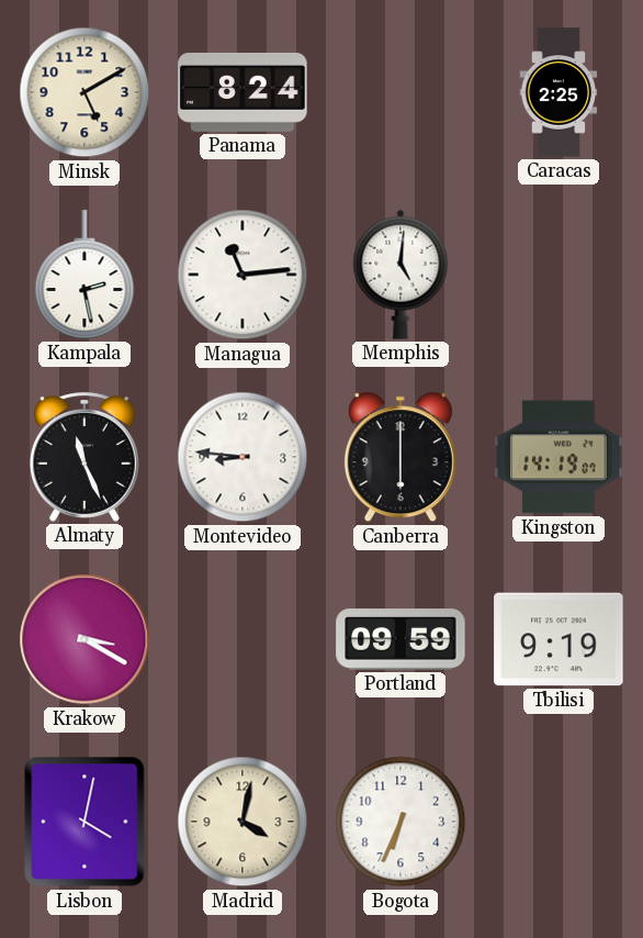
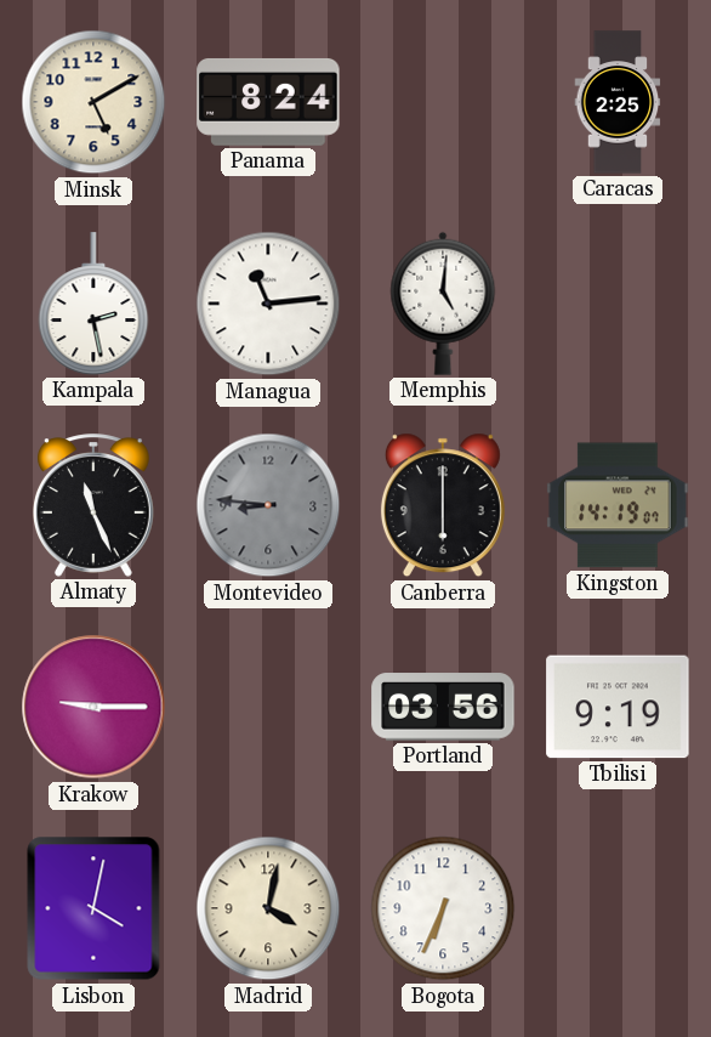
Montevideo dial: white -> grey
Krakow: 3:20 -> 9:15
Portland: 09:59 -> 03:56
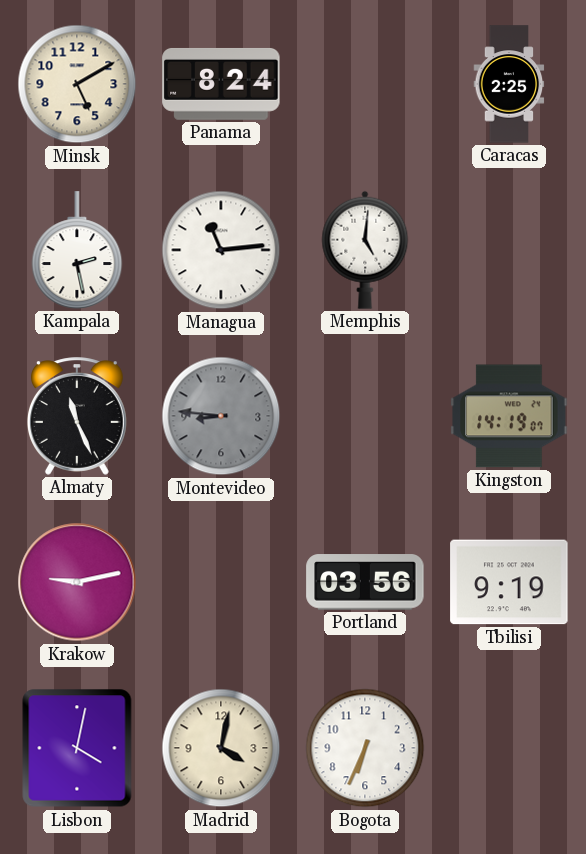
Canberra: 6:00 -> none
Krakow: 9:15 -> 9:13
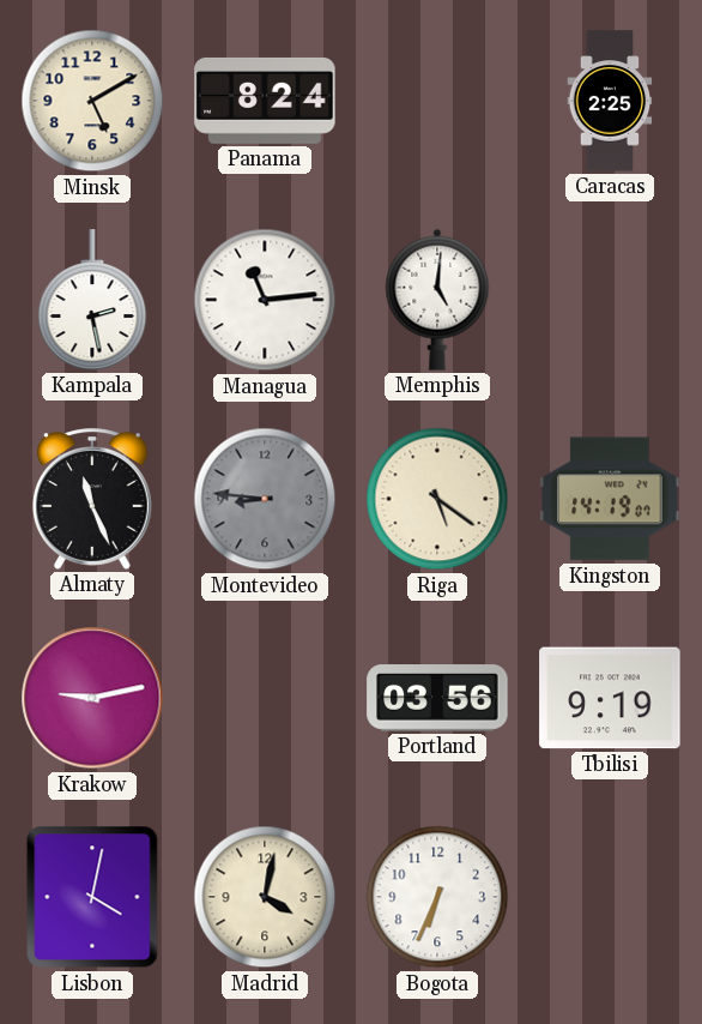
Riga: none -> 5:21
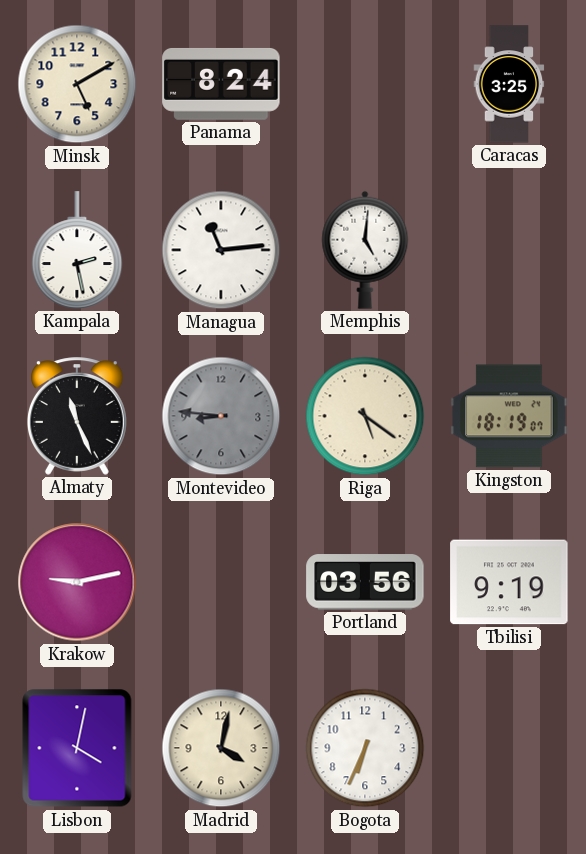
Caracas: 2:25 -> 3:25
Kingston: 14:19 -> 18:19
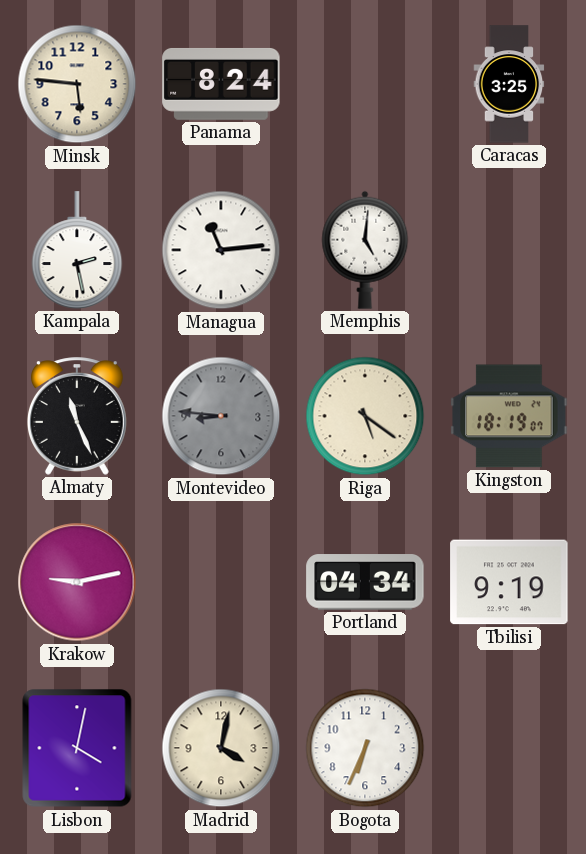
Minsk: 5:10 -> 5:46
Portland: 03:56 -> 04:34
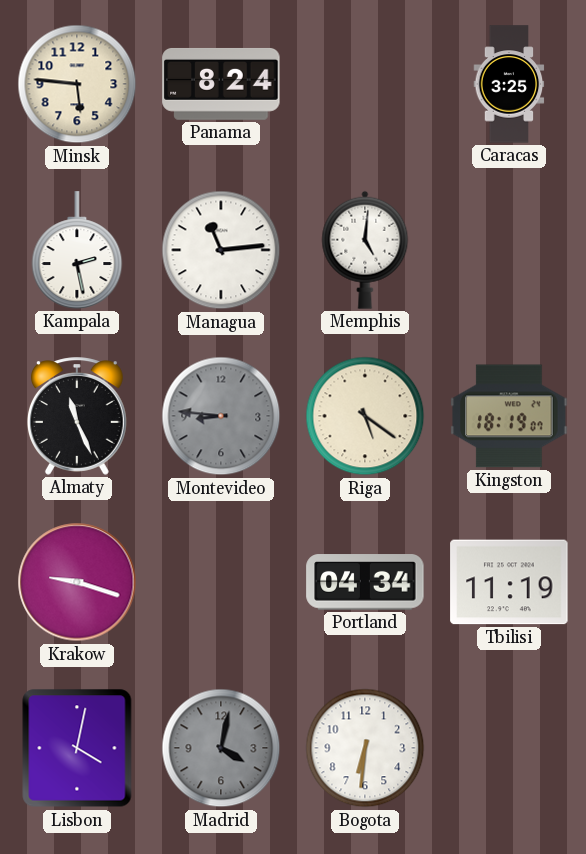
Krakow: 9:13 -> 9:18
Tbilisi: 9:19 -> 11:19
Madrid dial: cream -> grey
Bogota: 6:34 -> 6:31
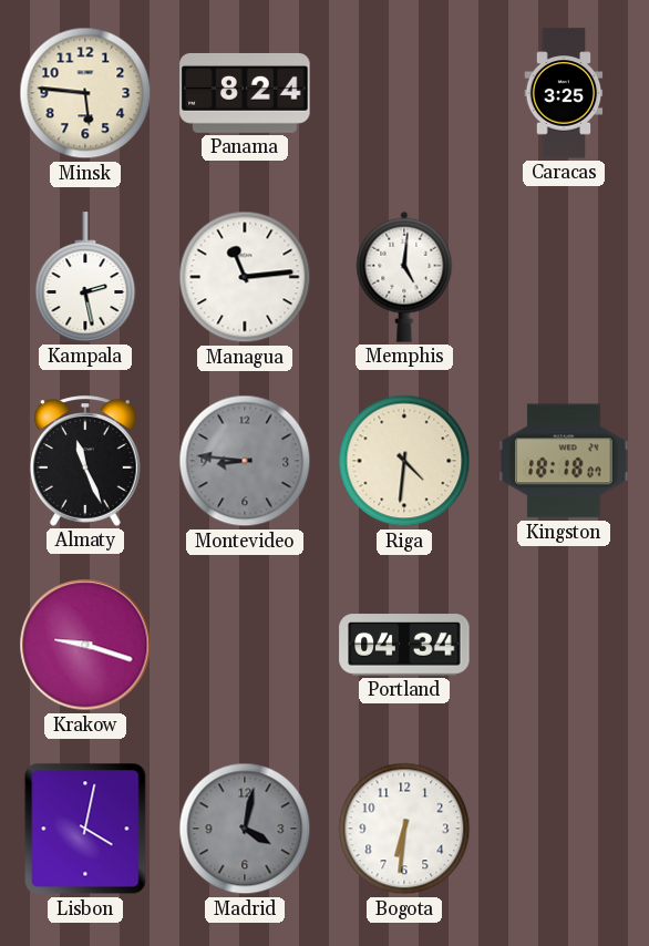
Riga: 5:21 -> 4:31
Kingston: 18:19 -> 18:18
Tbilisi: 11:19 -> none
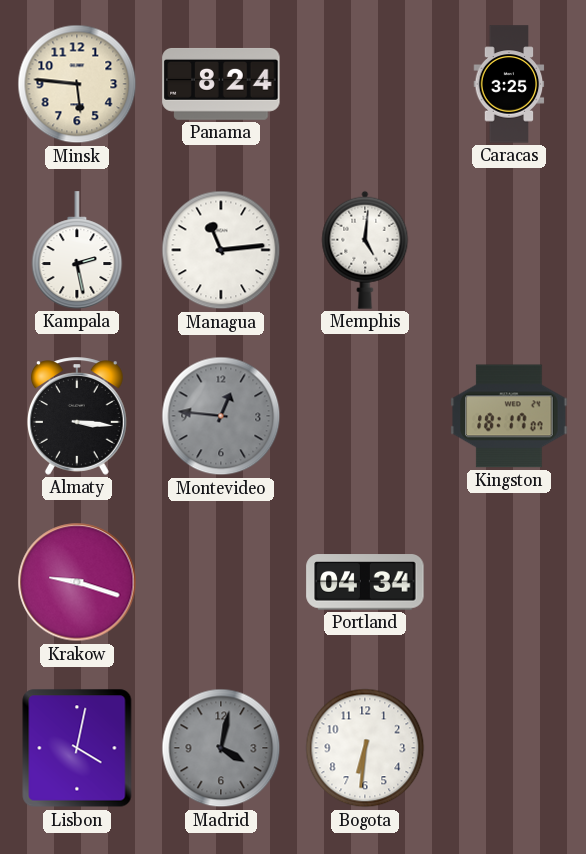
Almaty: 11:26 -> 3:16
Montevideo: 8:46 -> 12:46
Riga: 4:31 -> none
Kingston: 18:18 -> 18:17
